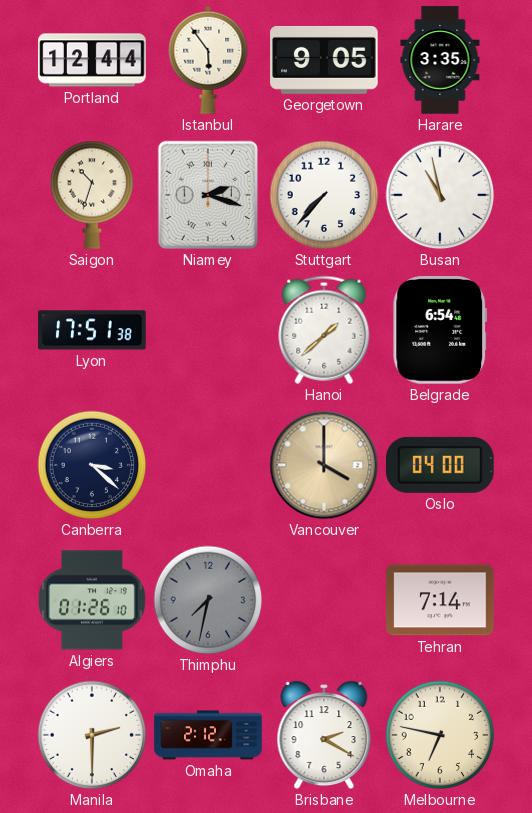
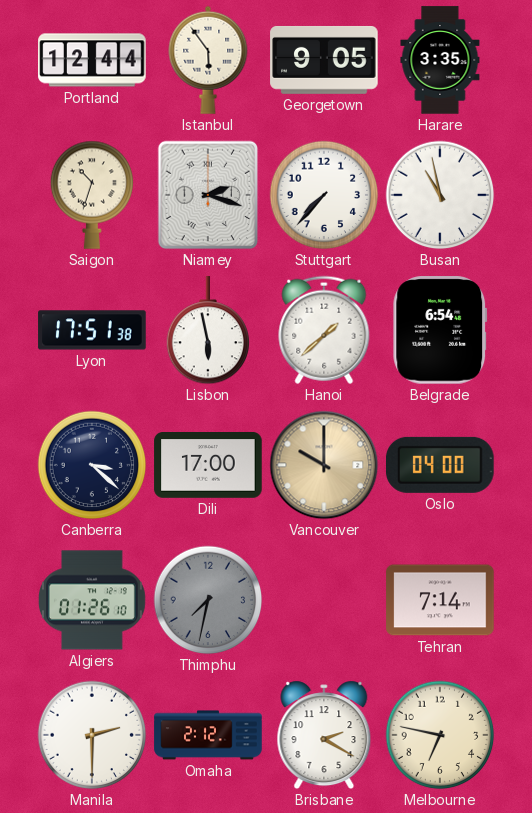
Lisbon: none -> 5:58
Dili: none -> 17:00
Vancouver: 4:00 -> 10:00
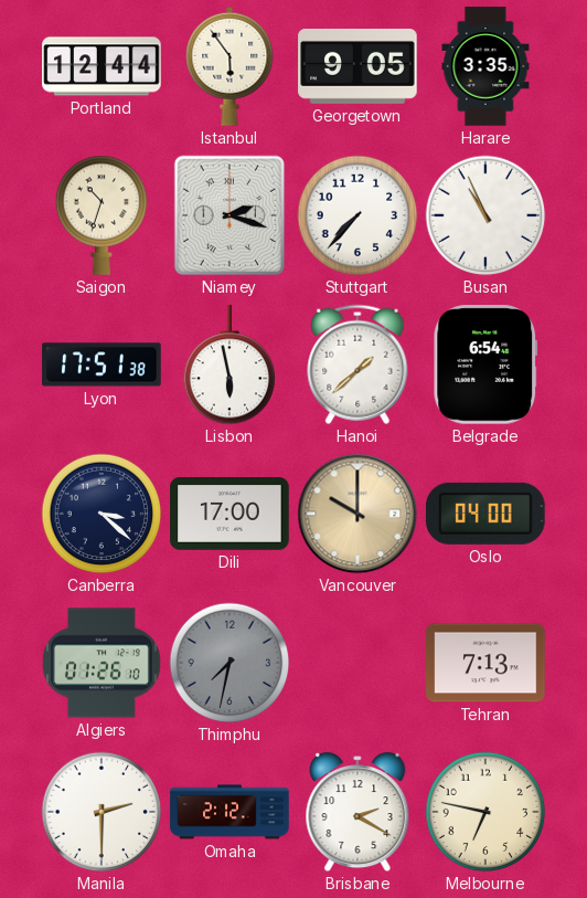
Busan: 10:58 -> 10:56
Tehran: 7:14 -> 7:13
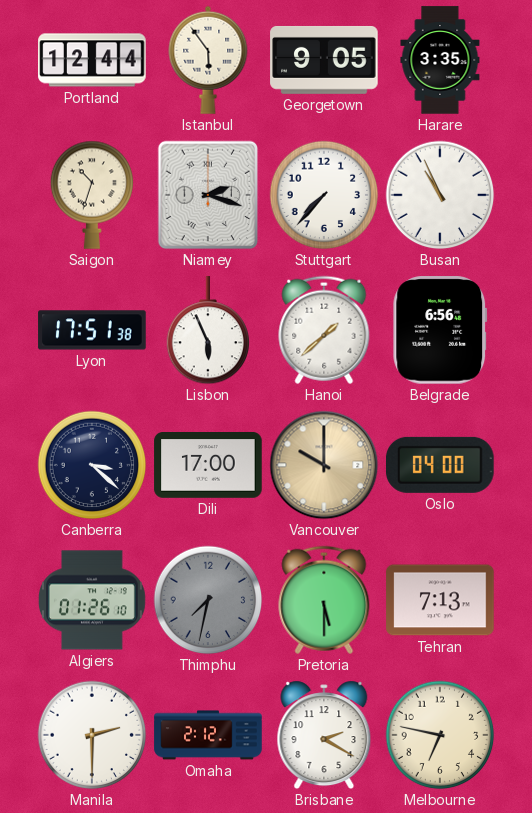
Lisbon: 5:58 -> 5:56
Belgrade: 6:54 -> 6:56
Pretoria: none -> 5:30
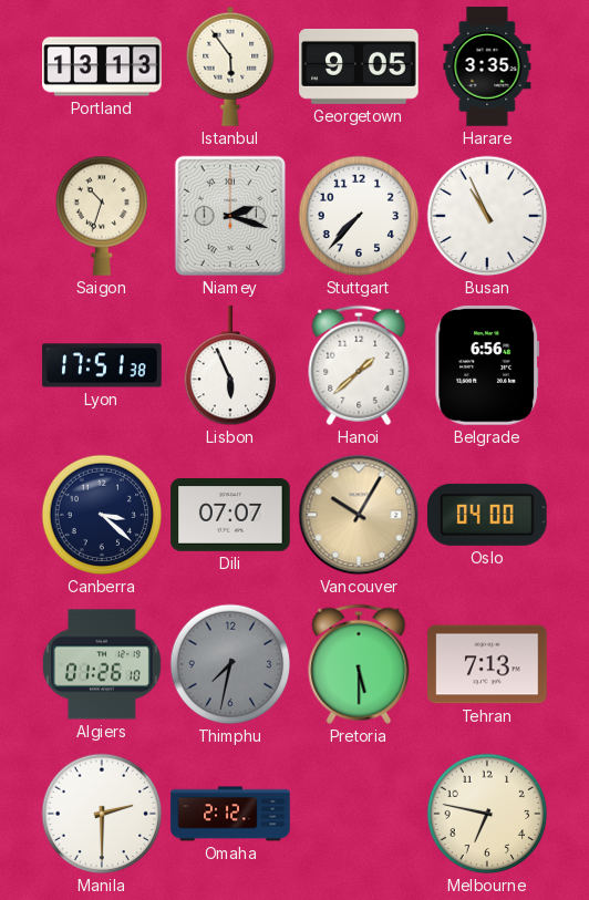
Portland: 12:44 -> 13:13
Dili: 17:00 -> 07:07
Vancouver: 10:00 -> 10:05
Brisbane: 2:20 -> none
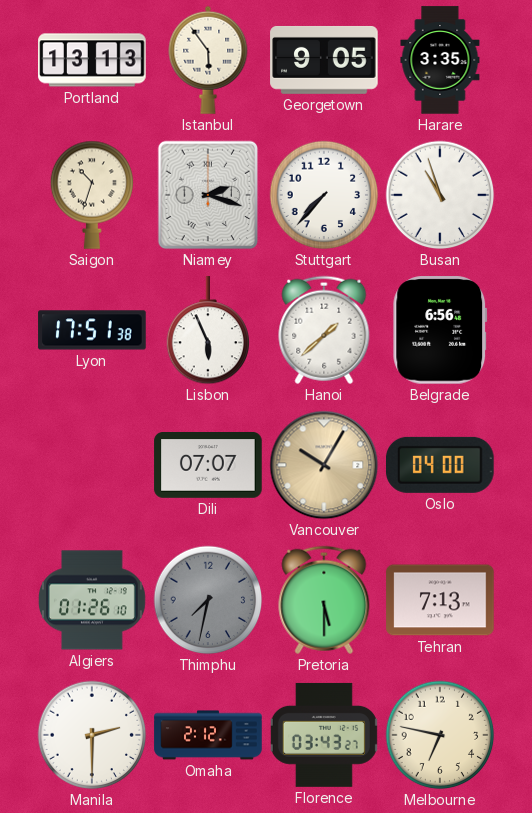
Busan: 10:56 -> 10:57
Canberra: 3:22 -> none
Florence: none -> 03:43
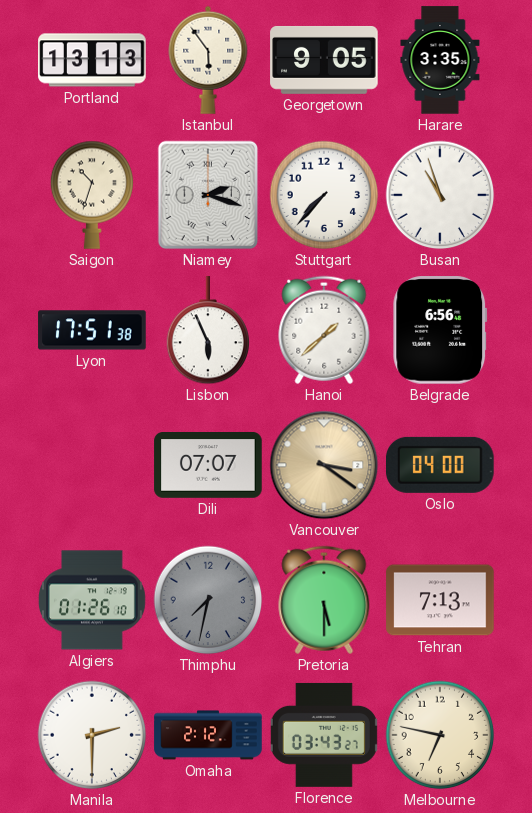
Vancouver: 10:05 -> 3:21
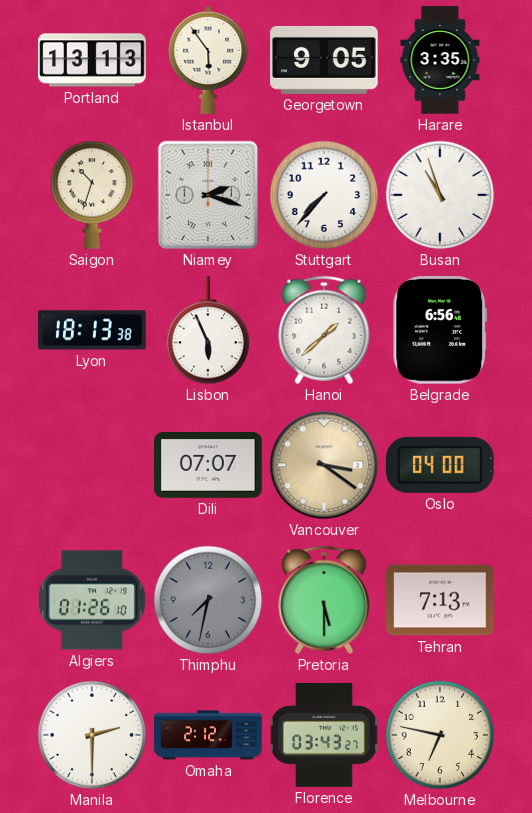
Lyon: 17:51 -> 18:13
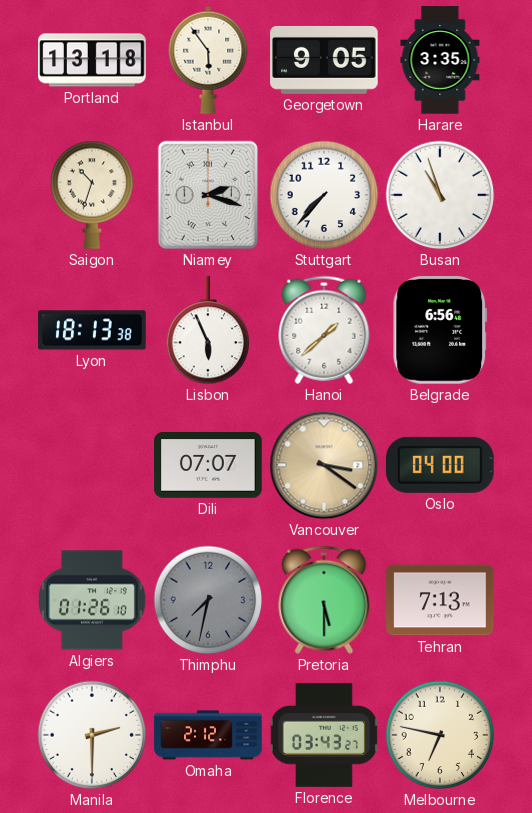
Portland: 13:13 -> 13:18
